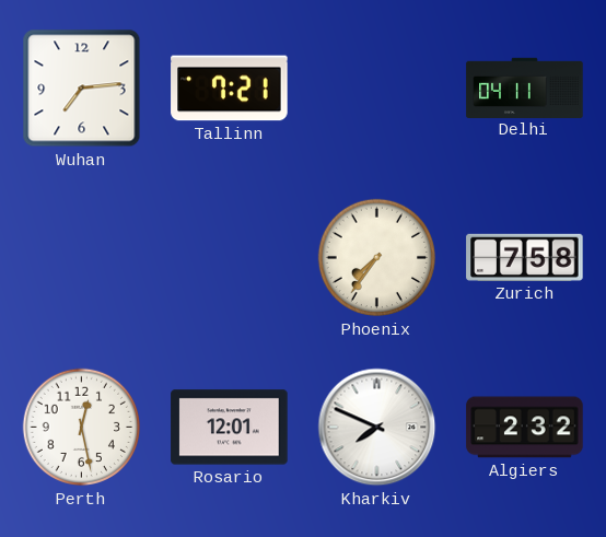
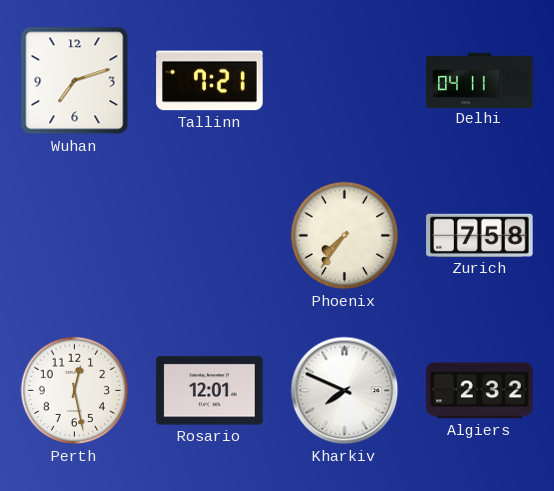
Wuhan: 7:14 -> 7:12
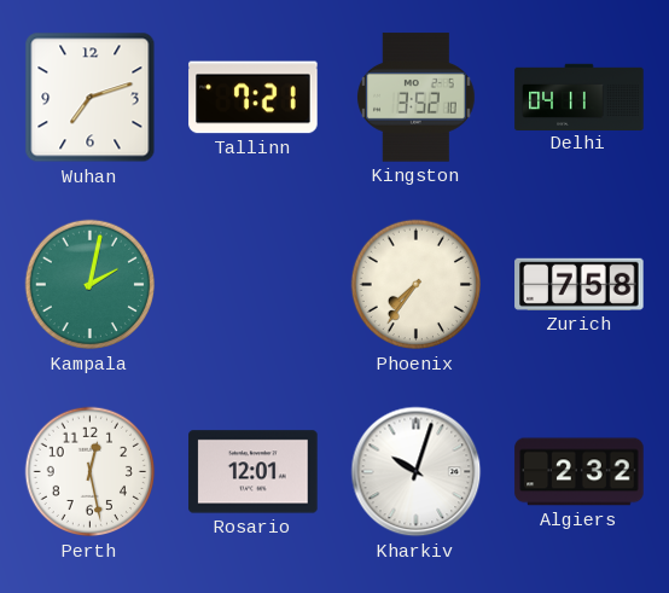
Kingston: none -> 3:52
Kampala: none -> 2:02
Kharkiv: 7:49 -> 10:03
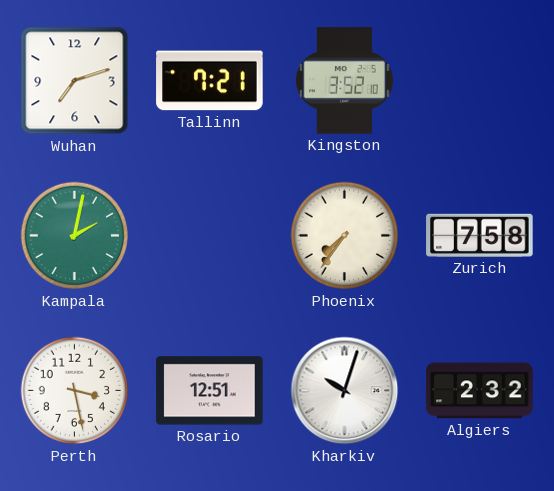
Delhi: 04:11 -> none
Perth: 12:28 -> 3:28
Rosario: 12:01 -> 12:51
